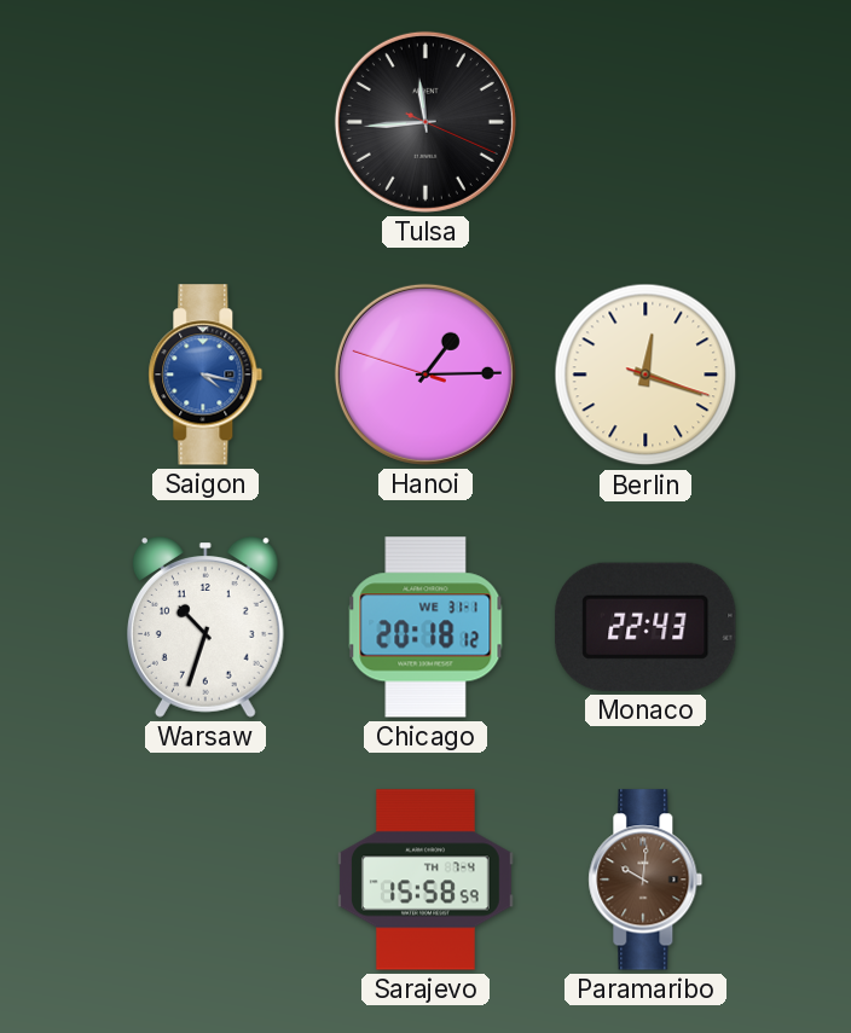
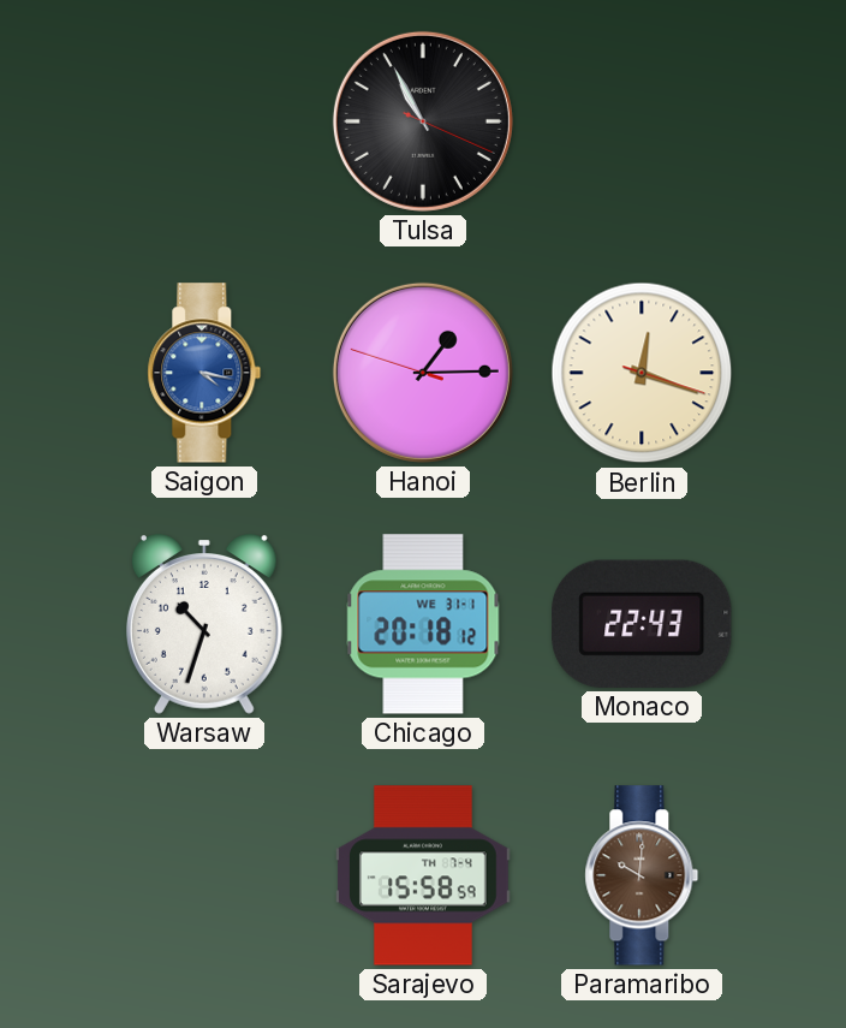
Tulsa: 11:44 -> 10:55
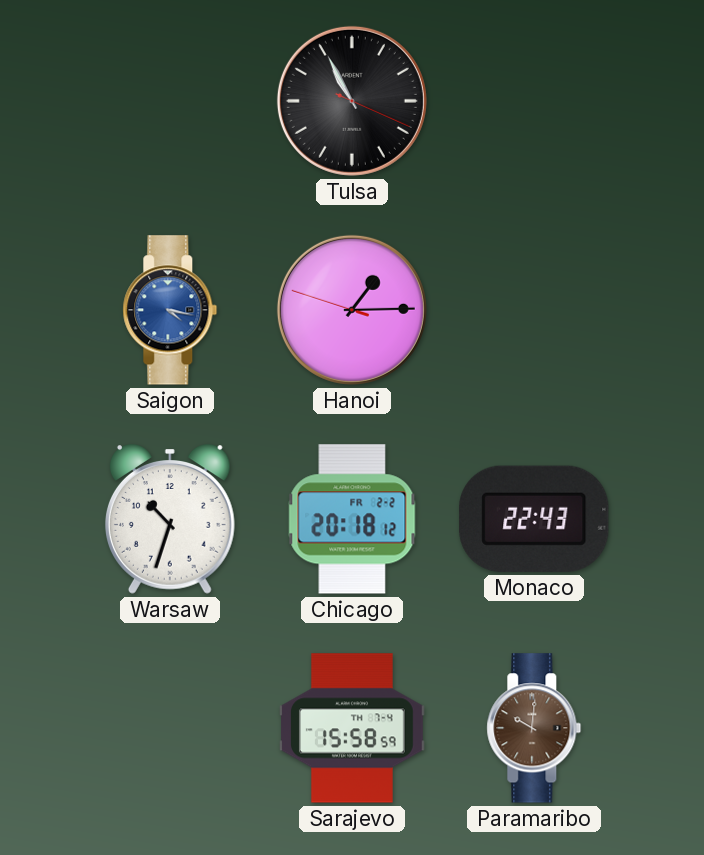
Berlin: 12:18 -> none
Chicago date: WE 31-1 -> FR 2-2
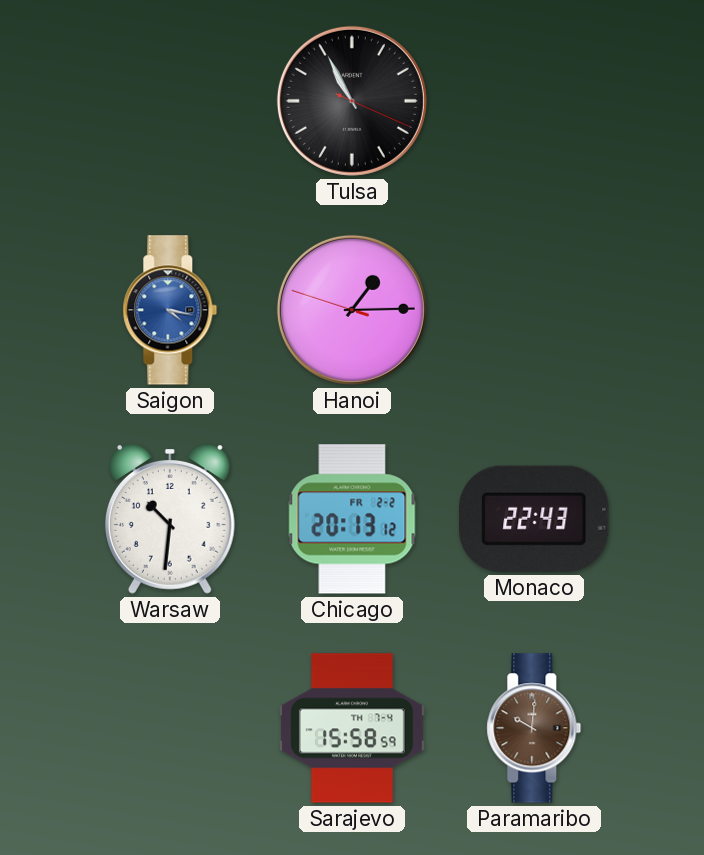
Warsaw: 10:33 -> 10:31
Chicago: 20:18 -> 20:13
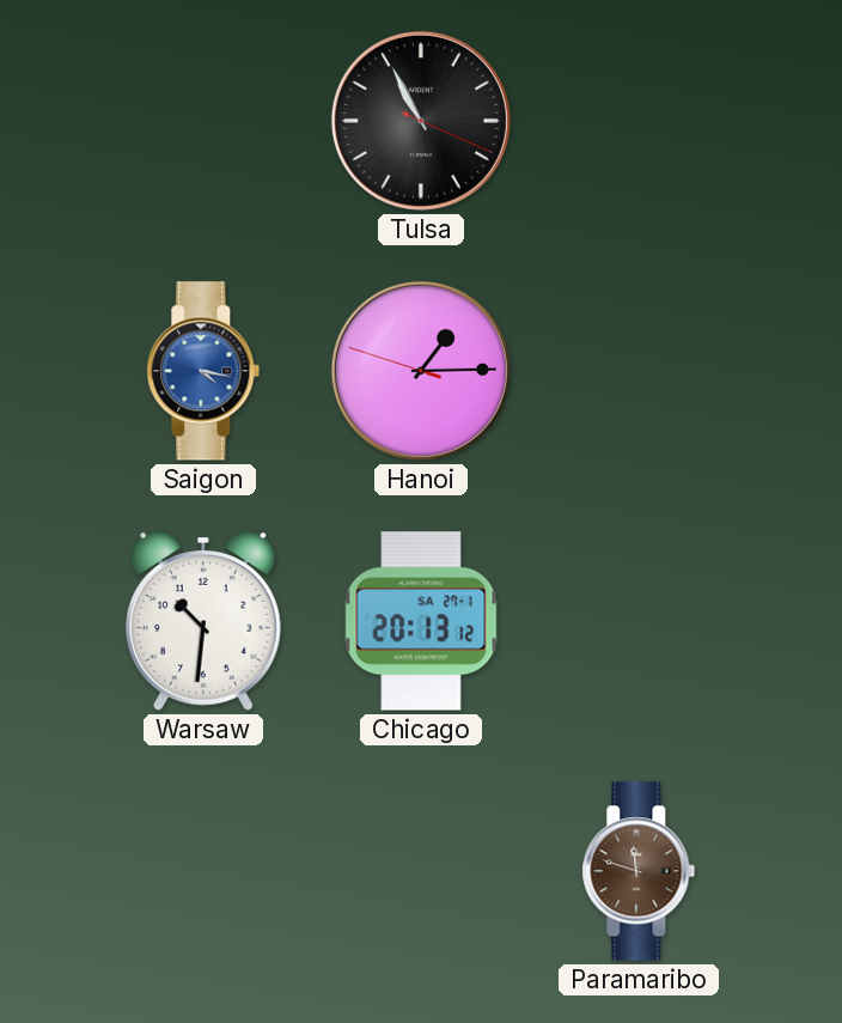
Chicago date: FR 2-2 -> SA 27-1
Monaco: 22:43 -> none
Sarajevo: 15:58 -> none
Paramaribo: 10:01 -> 11:48
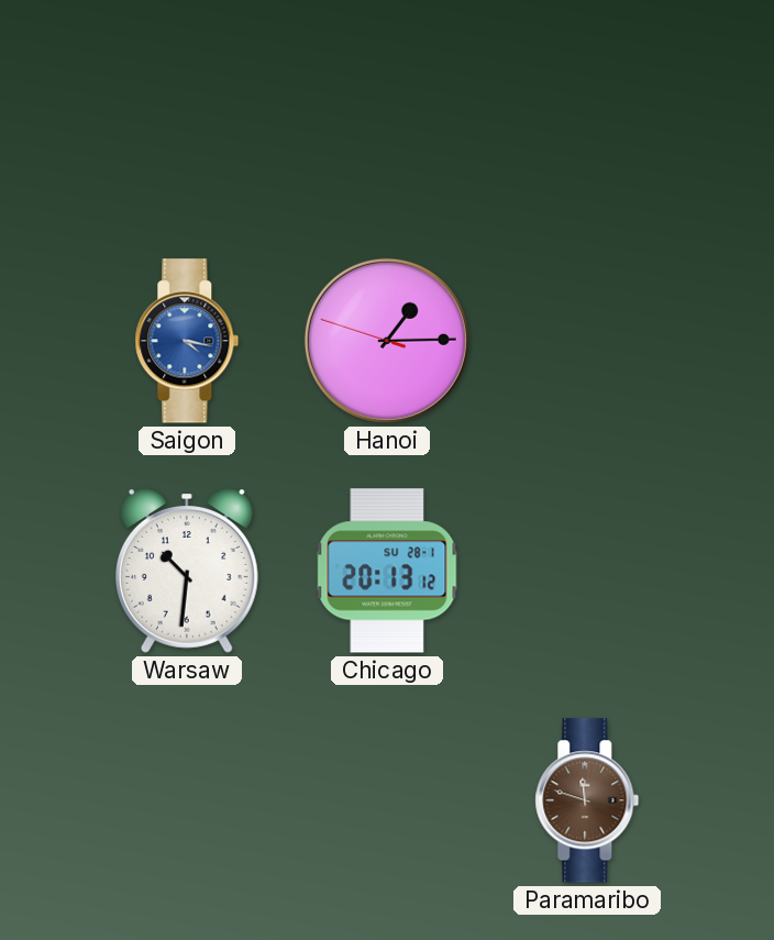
Tulsa: 10:55 -> none
Chicago date: SA 27-1 -> SU 28-1
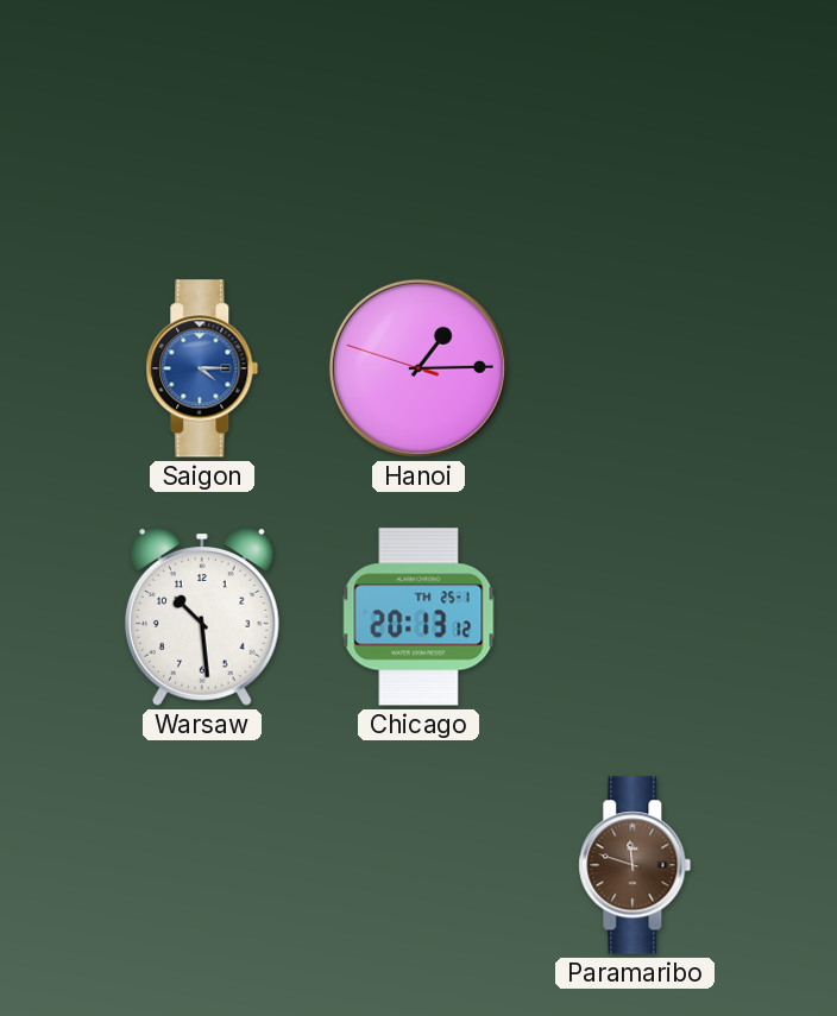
Saigon: 4:17 -> 4:15
Warsaw: 10:31 -> 10:29
Chicago date: SU 28-1 -> TH 25-1
